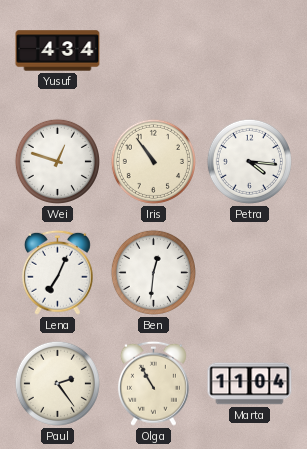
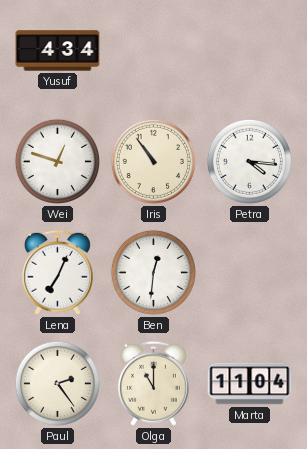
Olga: 10:55 -> 11:00
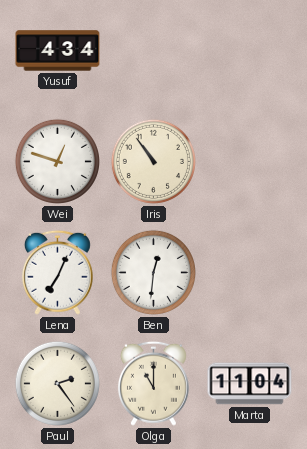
Petra: 4:16 -> none
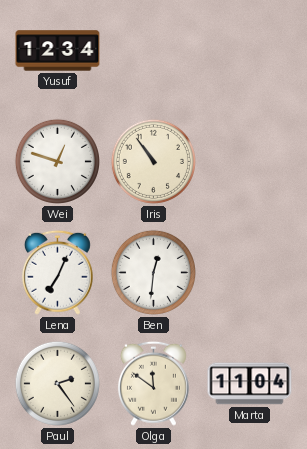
Yusuf: 4:34 -> 12:34
Olga: 11:00 -> 11:51
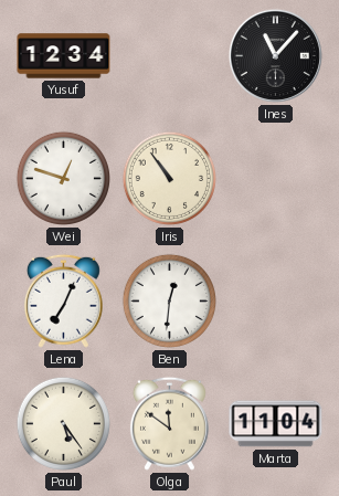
Ines: none -> 11:07
Paul: 2:24 -> 5:24
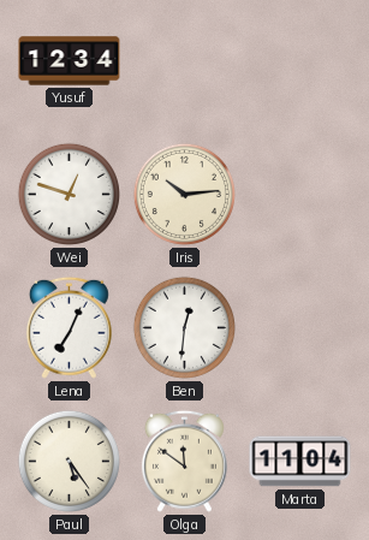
Ines: 11:07 -> none
Iris: 10:54 -> 10:14
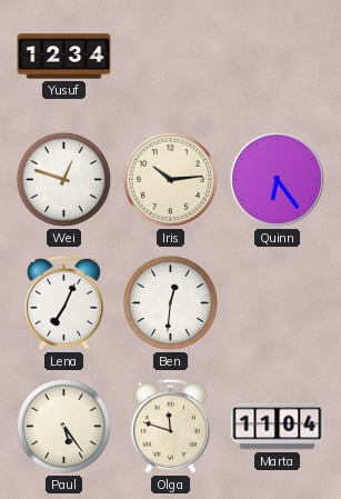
Quinn: none -> 6:24
Olga: 11:51 -> 11:48
